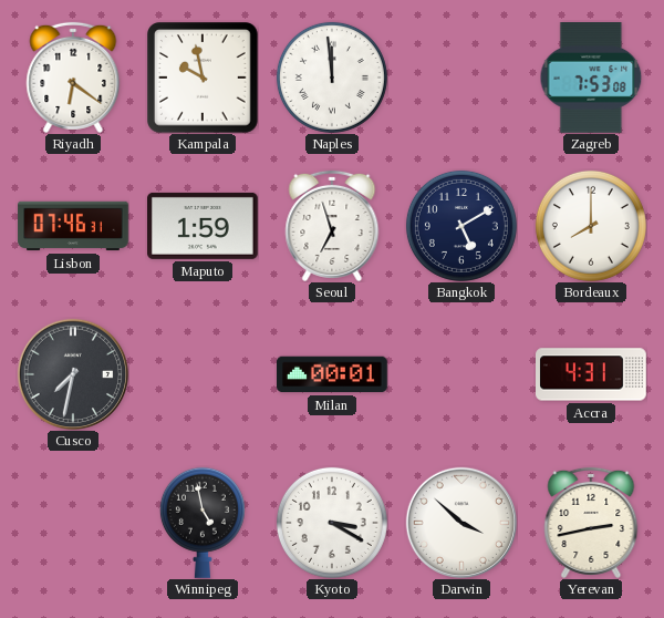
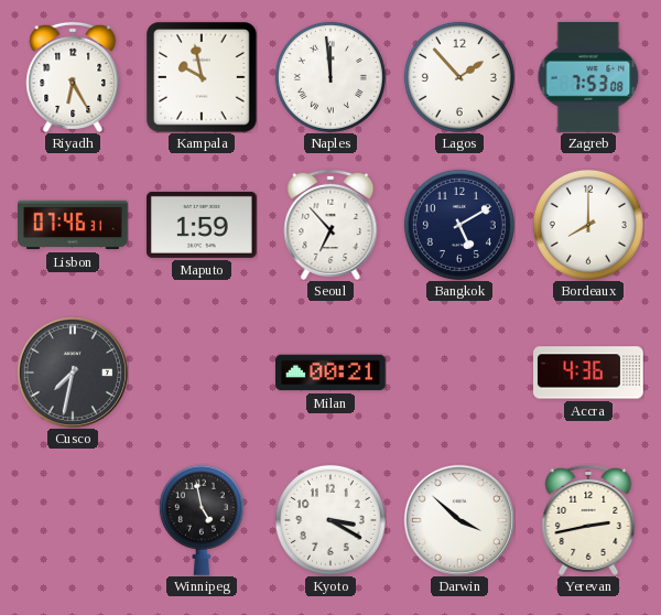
Riyadh: 6:21 -> 6:25
Lagos: none -> 1:53
Seoul: 6:57 -> 6:53
Milan: 00:01 -> 00:21
Accra: 4:31 -> 4:36
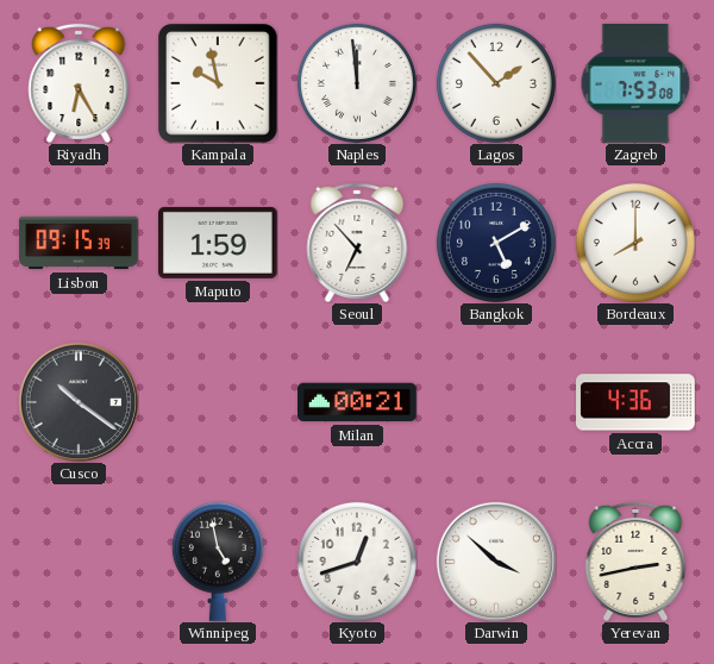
Lisbon: 07:46 -> 09:15
Cusco: 7:32 -> 10:21
Kyoto: 3:20 -> 12:42
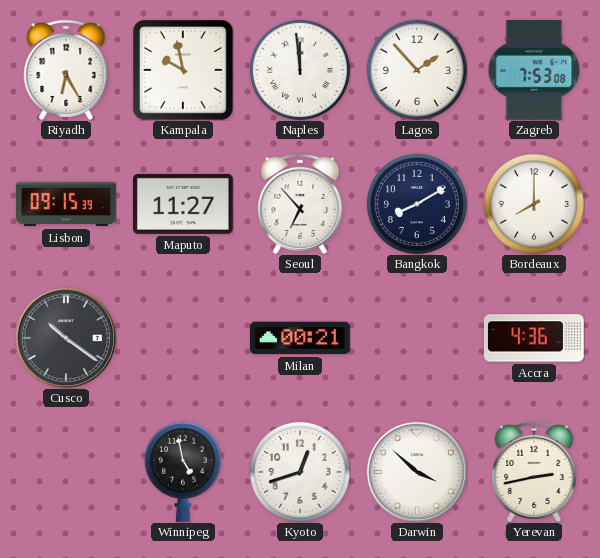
Maputo: 1:59 -> 11:27
Bangkok: 5:10 -> 8:10
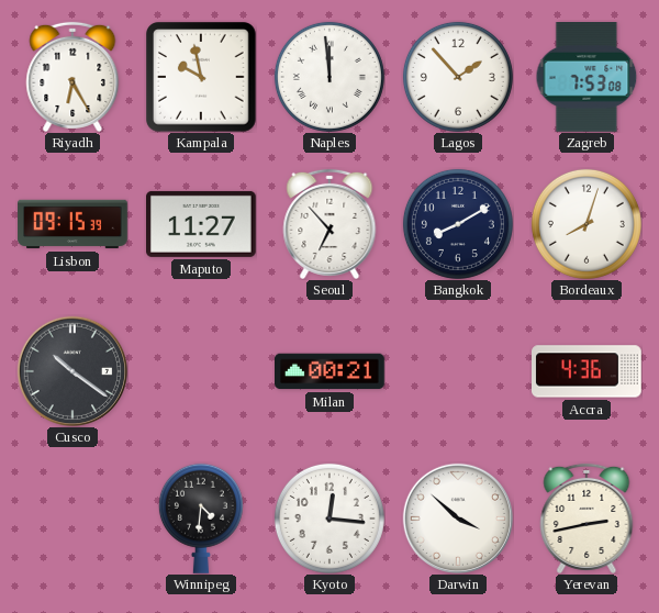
Bordeaux: 8:00 -> 8:03
Winnipeg: 4:58 -> 4:31
Kyoto: 12:42 -> 12:16
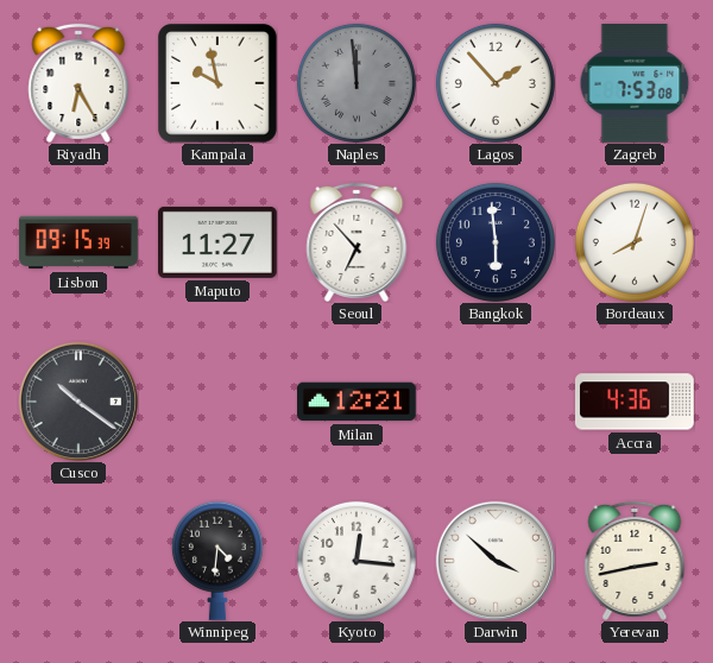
Naples dial: white -> grey
Bangkok: 8:10 -> 5:59
Milan: 00:21 -> 12:21
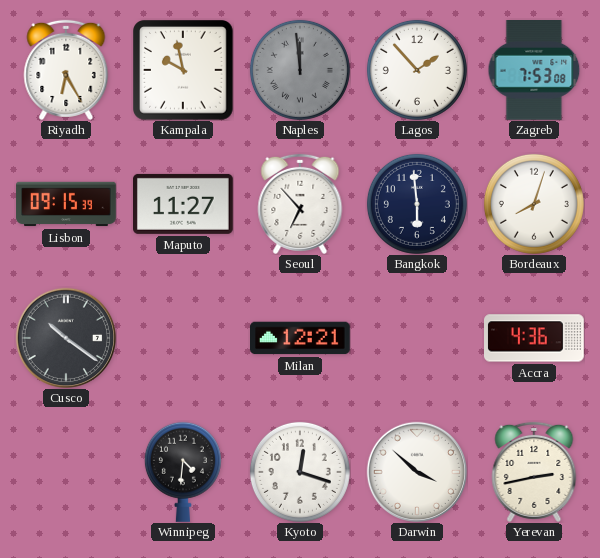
Kyoto: 12:16 -> 12:18
